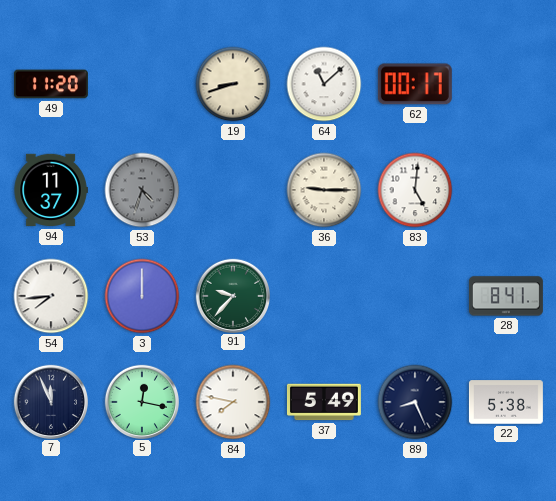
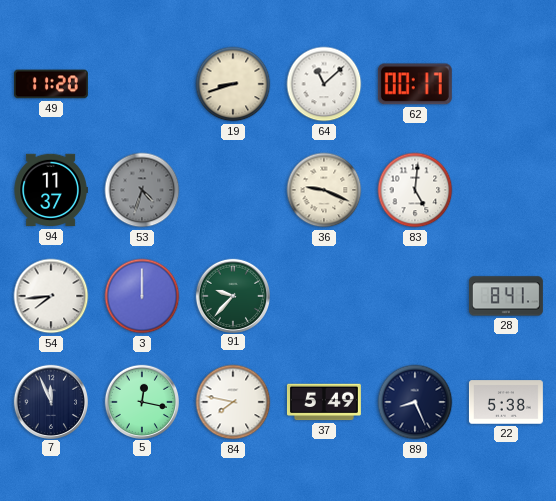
36: 9:15 -> 9:19
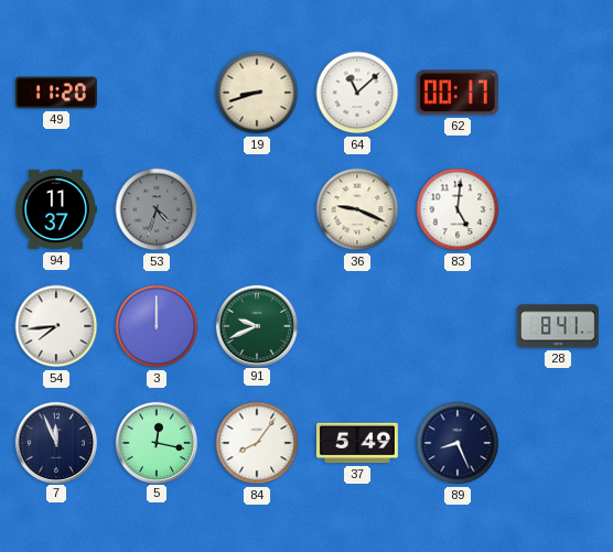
91: 9:37 -> 9:41
84: 7:47 -> 8:06
22: 5:38 -> none
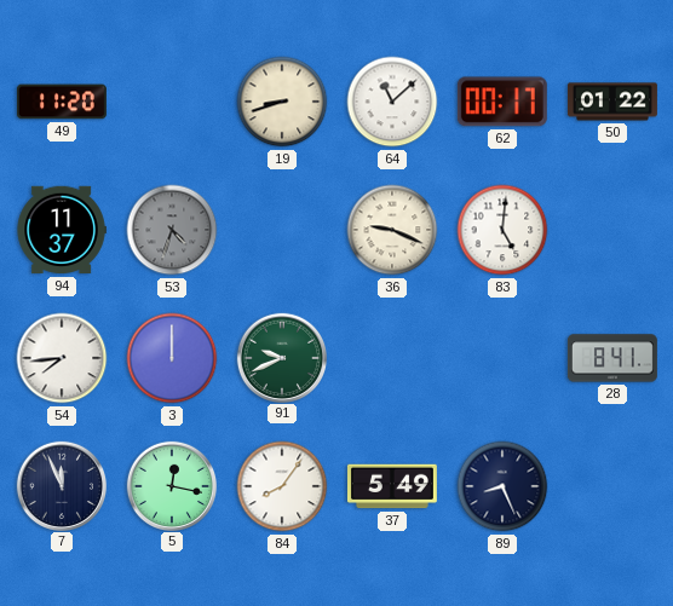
50: none -> 01:22
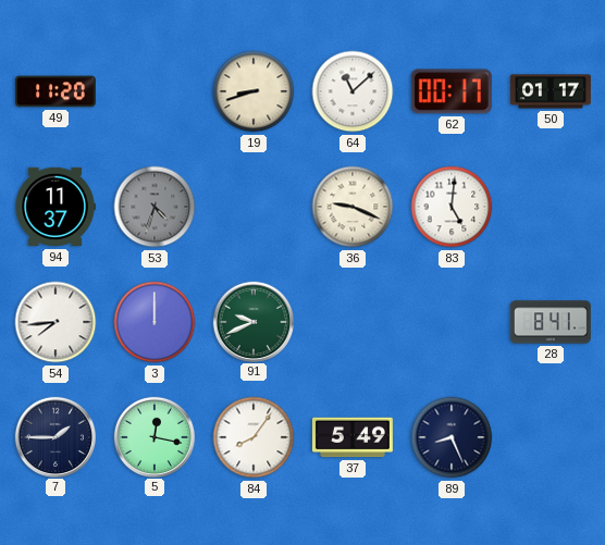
50: 01:22 -> 01:17
7: 11:56 -> 1:45
